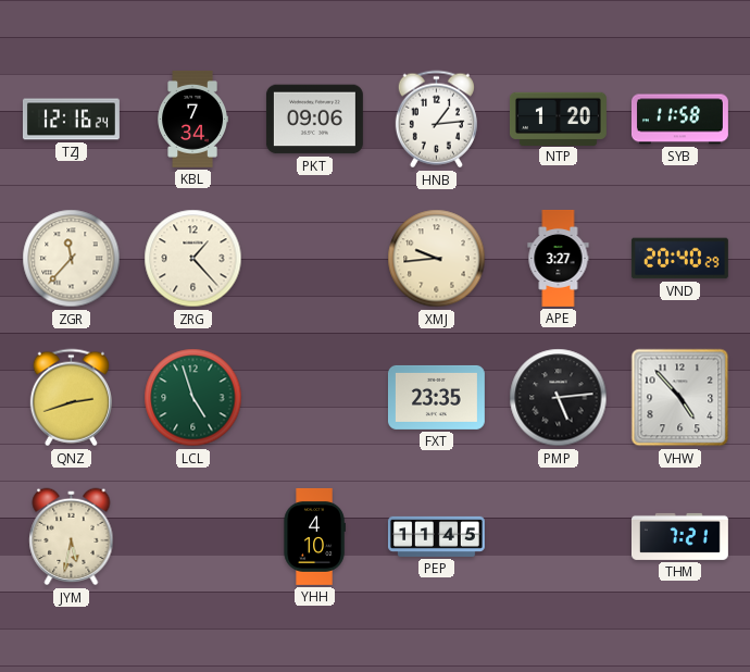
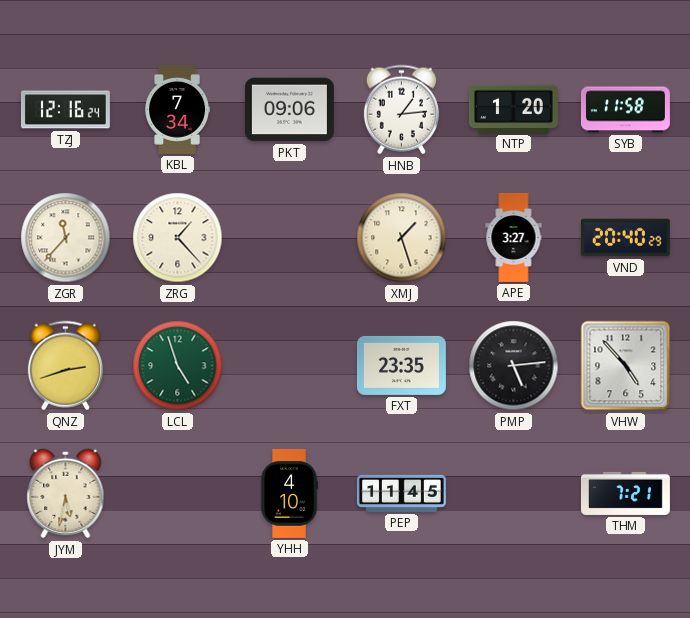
XMJ: 9:44 -> 1:27
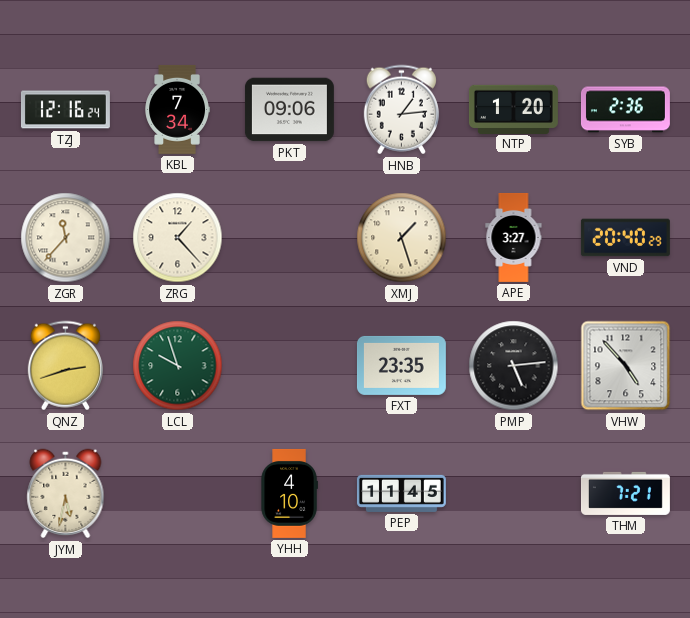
SYB: 11:58 -> 2:36
LCL: 4:57 -> 9:57
